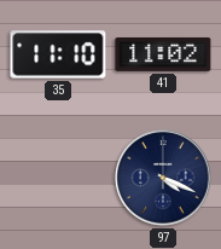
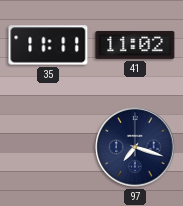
35: 11:10 -> 11:11
97: 4:19 -> 7:18
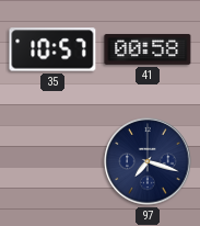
35: 11:11 -> 10:57
41: 11:02 -> 00:58
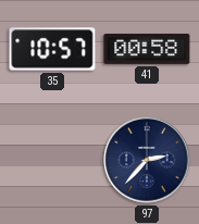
97: 7:18 -> 2:37
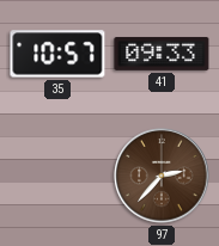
41: 00:58 -> 09:33
97 dial: navy -> brown
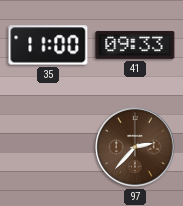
35: 10:57 -> 11:00
